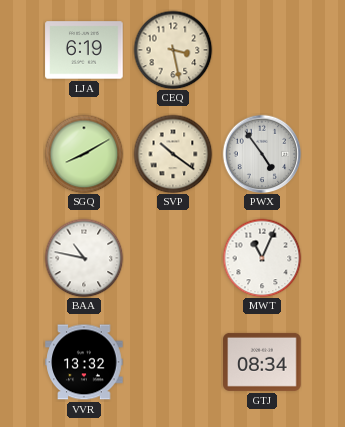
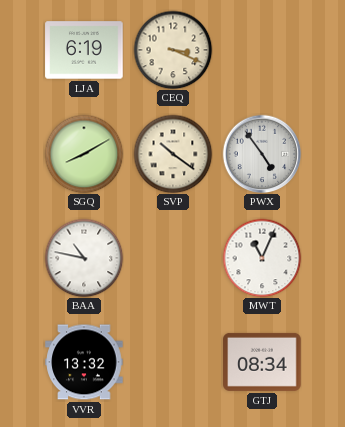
CEQ: 3:28 -> 3:19
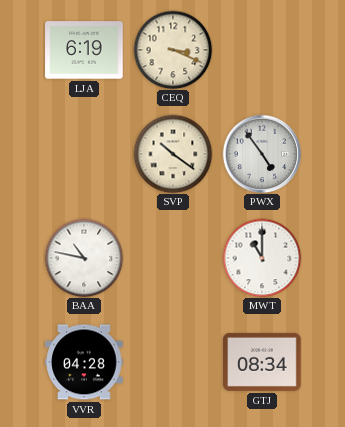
SGQ: 8:10 -> none
MWT: 11:04 -> 11:00
VVR: 13:32 -> 04:28
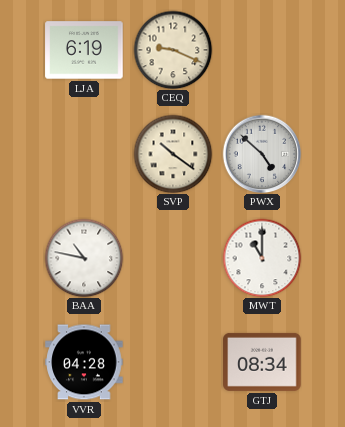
CEQ: 3:19 -> 9:19
PWX: 4:54 -> 4:52
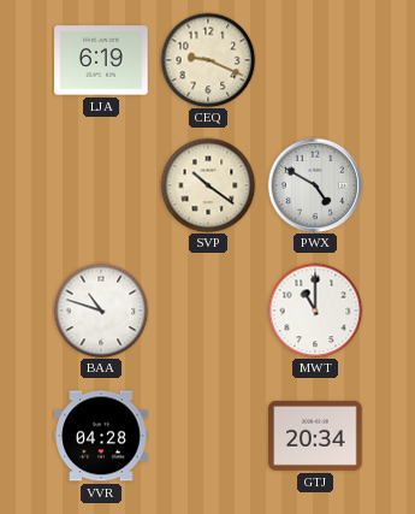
PWX: 4:52 -> 4:50
BAA: 10:47 -> 10:48
GTJ: 08:34 -> 20:34
